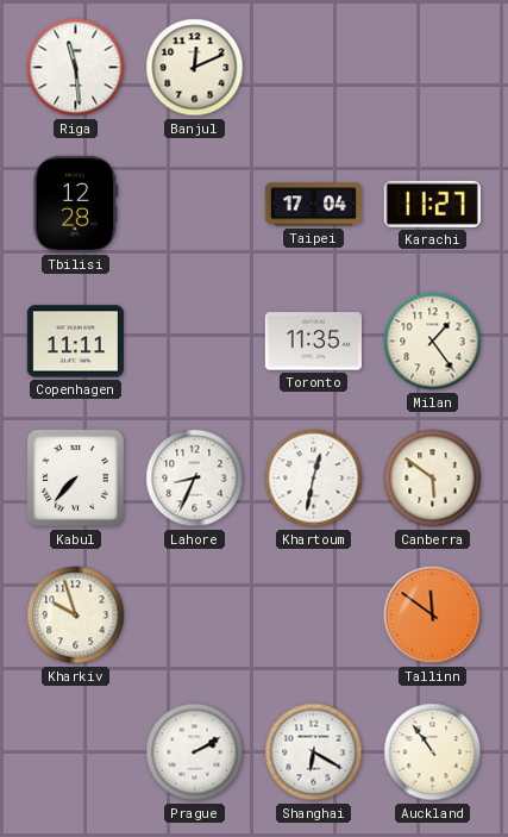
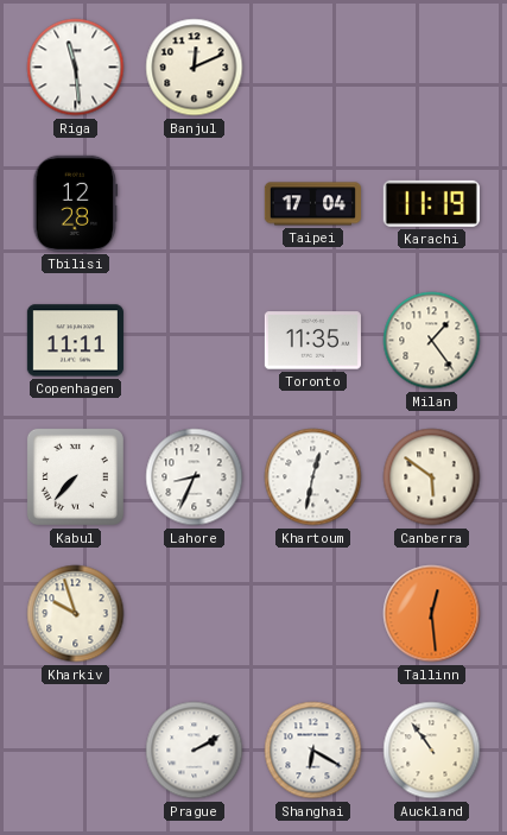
Karachi: 11:27 -> 11:19
Tallinn: 11:51 -> 12:29
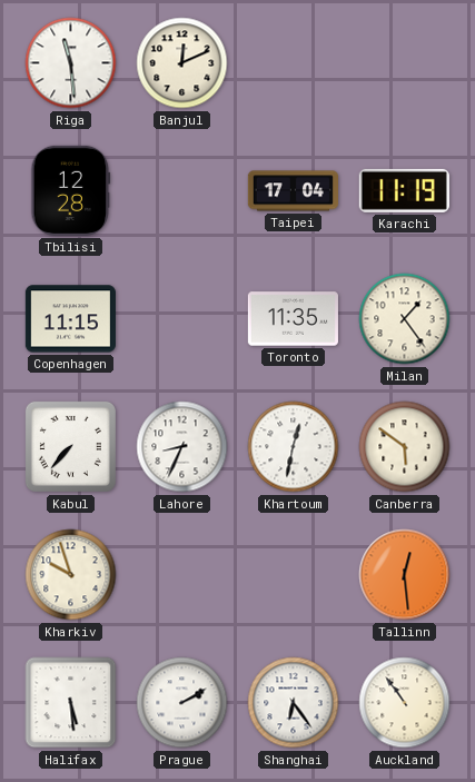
Copenhagen: 11:11 -> 11:15
Halifax: none -> 5:29
Shanghai: 6:20 -> 6:24
